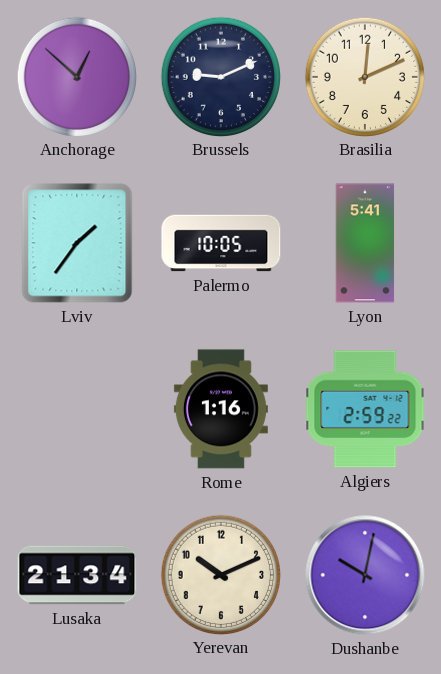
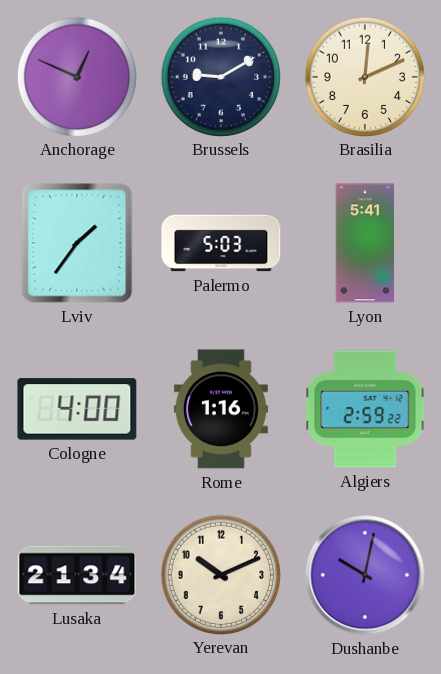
Anchorage: 12:52 -> 12:49
Brussels: 9:11 -> 9:10
Palermo: 10:05 -> 5:03
Cologne: none -> 4:00
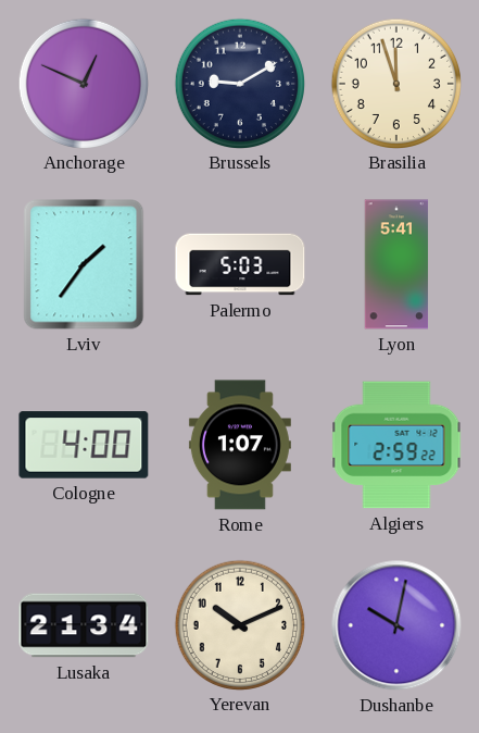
Brasilia: 12:11 -> 11:57
Rome: 1:16 -> 1:07
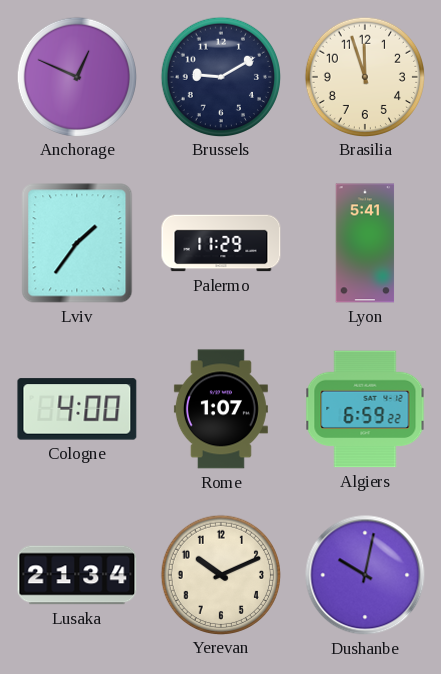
Palermo: 5:03 -> 11:29
Algiers: 2:59 -> 6:59
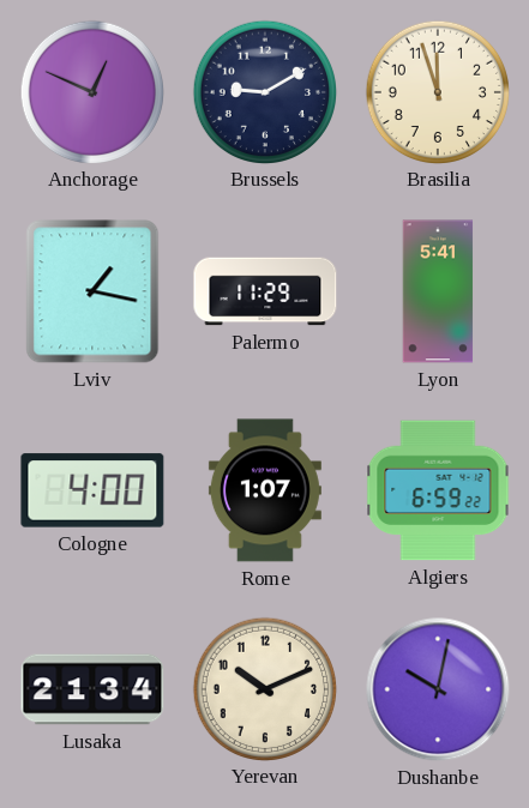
Lviv: 1:36 -> 1:17
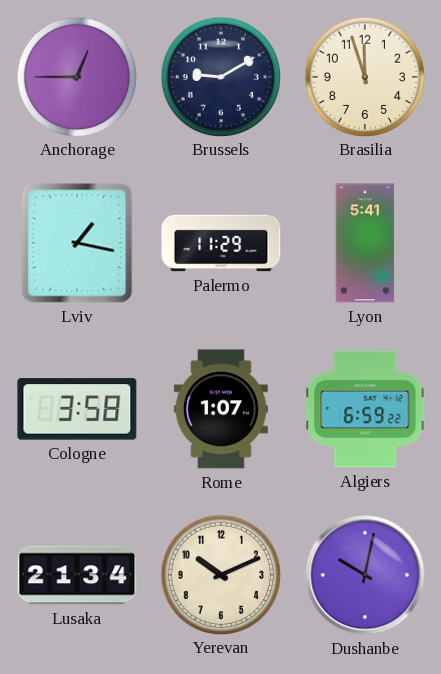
Anchorage: 12:49 -> 12:45
Cologne: 4:00 -> 3:58
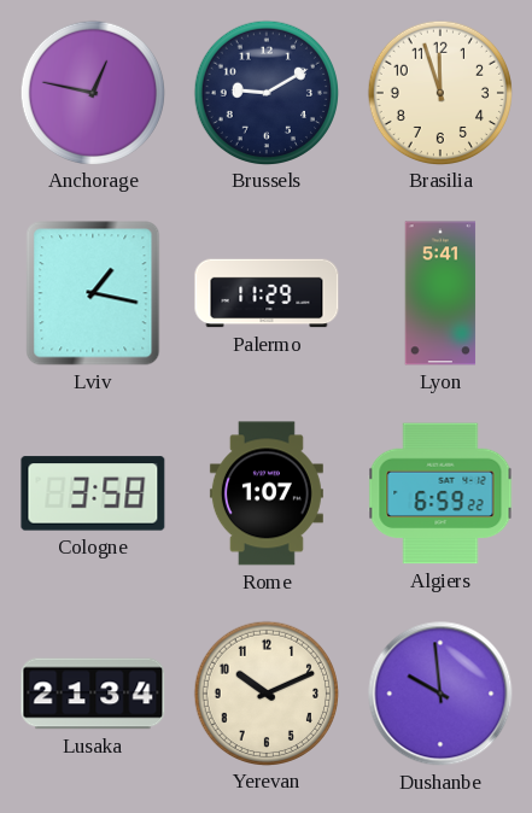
Anchorage: 12:45 -> 12:47
Dushanbe: 10:02 -> 9:59
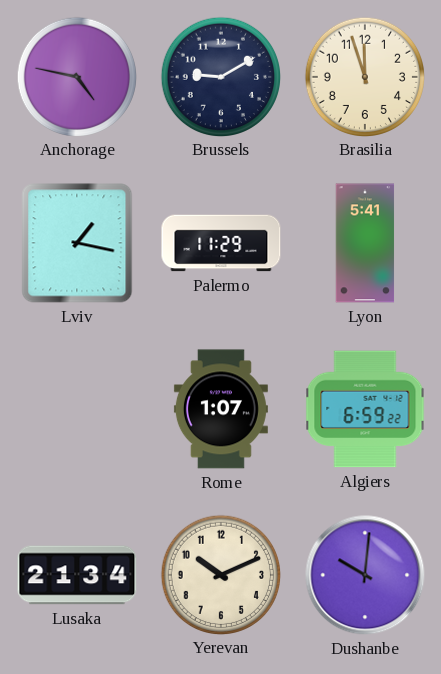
Anchorage: 12:47 -> 4:47
Cologne: 3:58 -> none
Dushanbe: 9:59 -> 10:01
